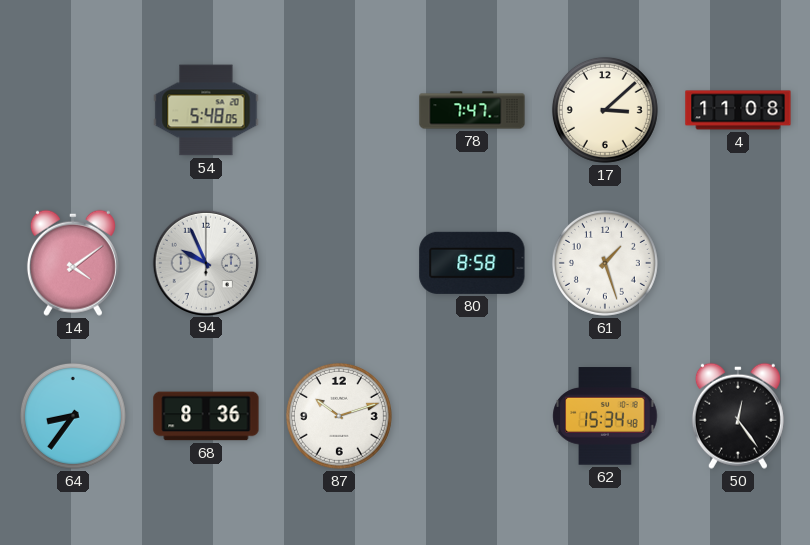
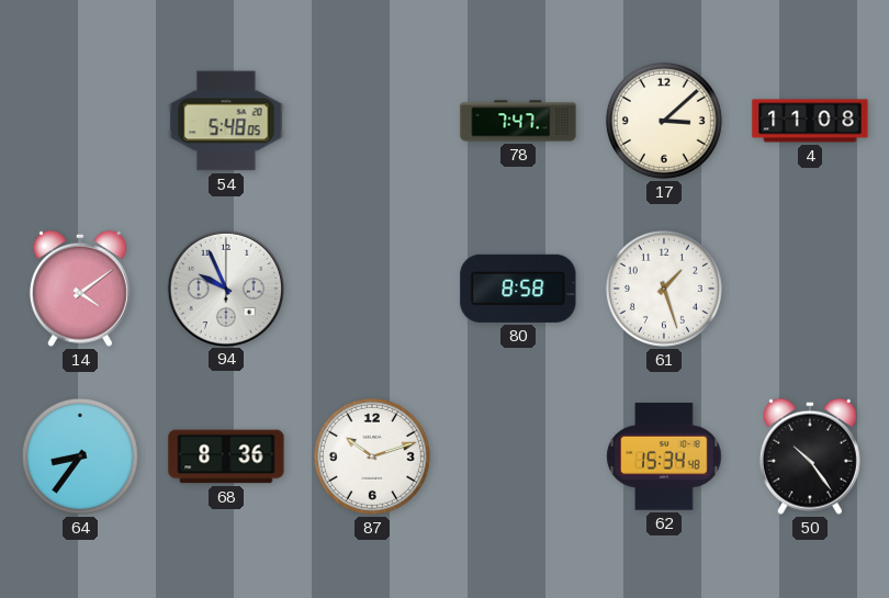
50: 12:24 -> 10:24
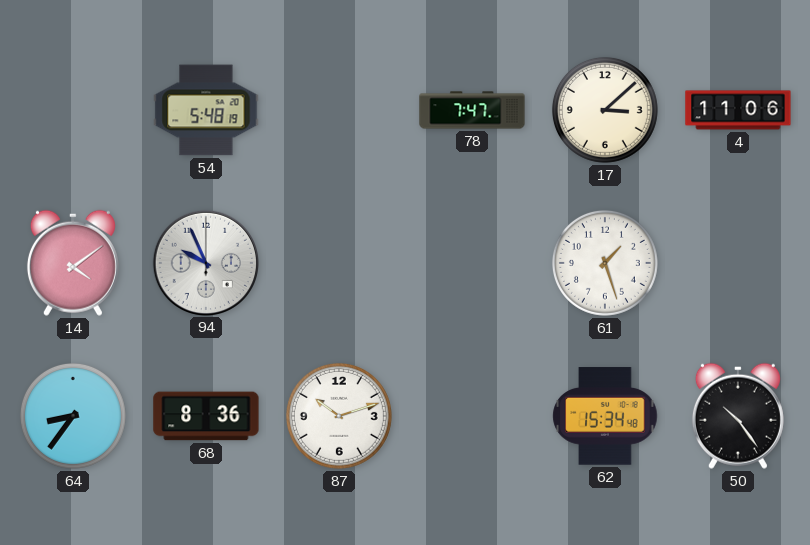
54: 5:48:05 -> 5:48:19
4: 11:08 -> 11:06
80: 8:58 -> none
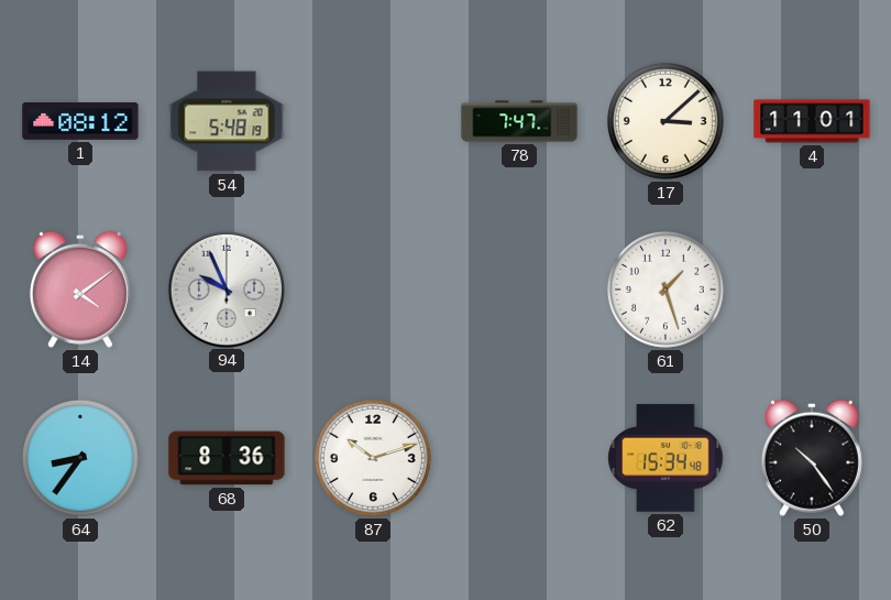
1: none -> 08:12
4: 11:06 -> 11:01
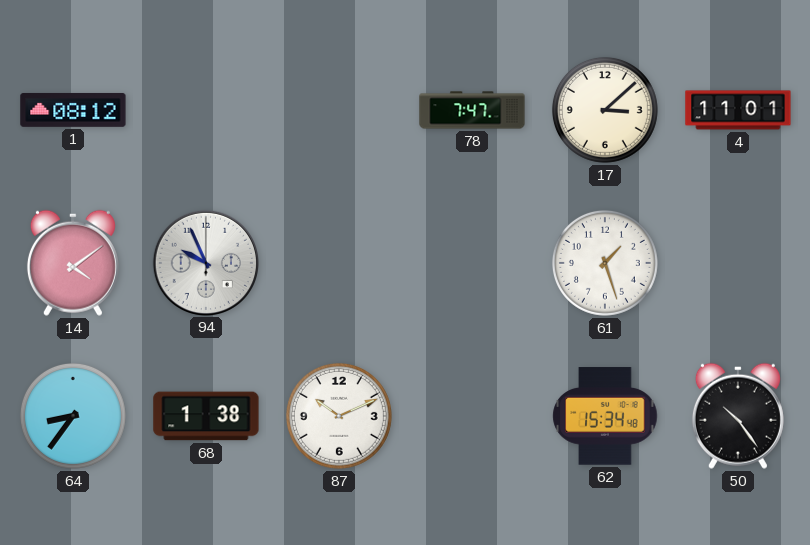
54: 5:48 -> none
68: 8:36 -> 1:38
87: 10:12 -> 10:11
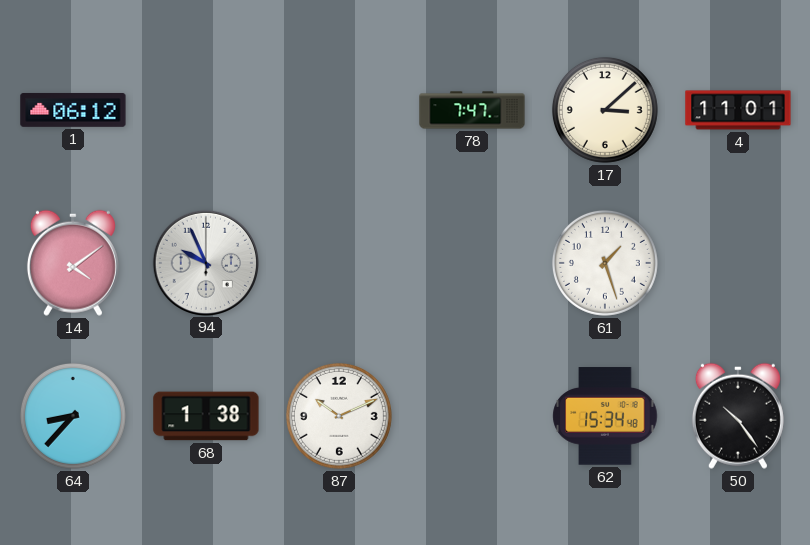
1: 08:12 -> 06:12
64: 8:36 -> 8:37
